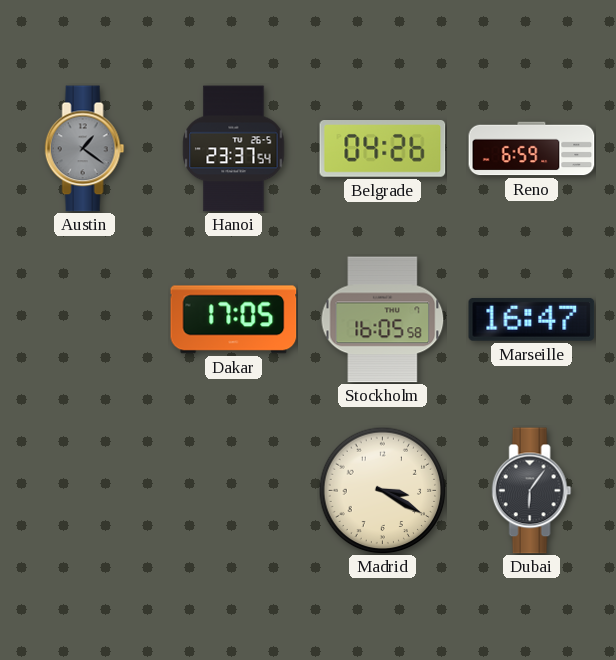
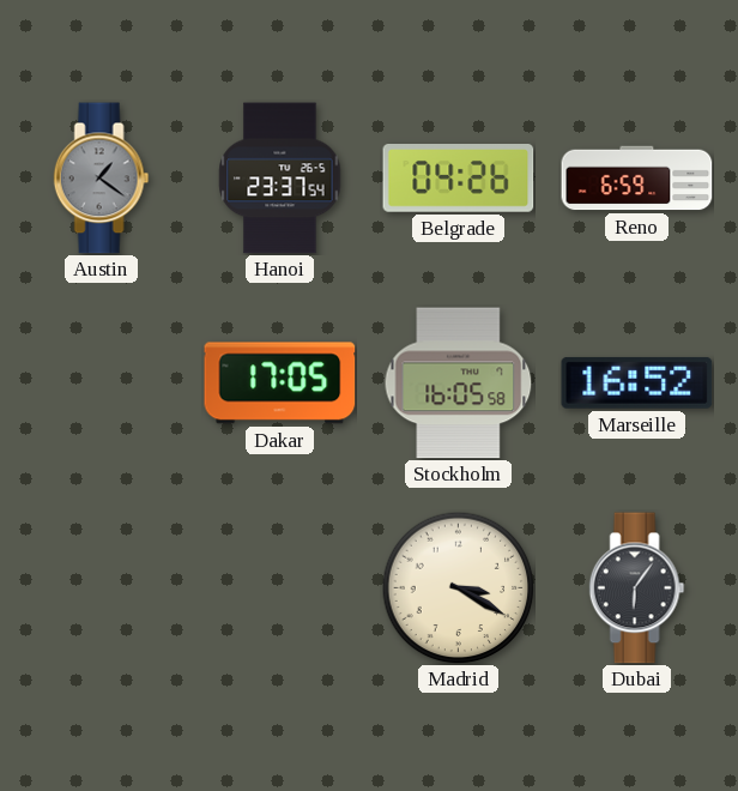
Marseille: 16:47 -> 16:52
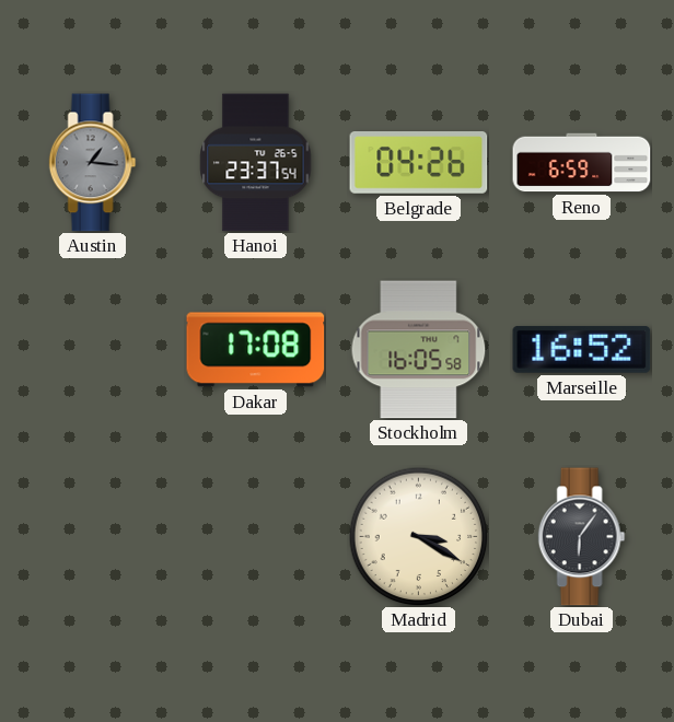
Austin: 1:21 -> 1:16
Dakar: 17:05 -> 17:08
